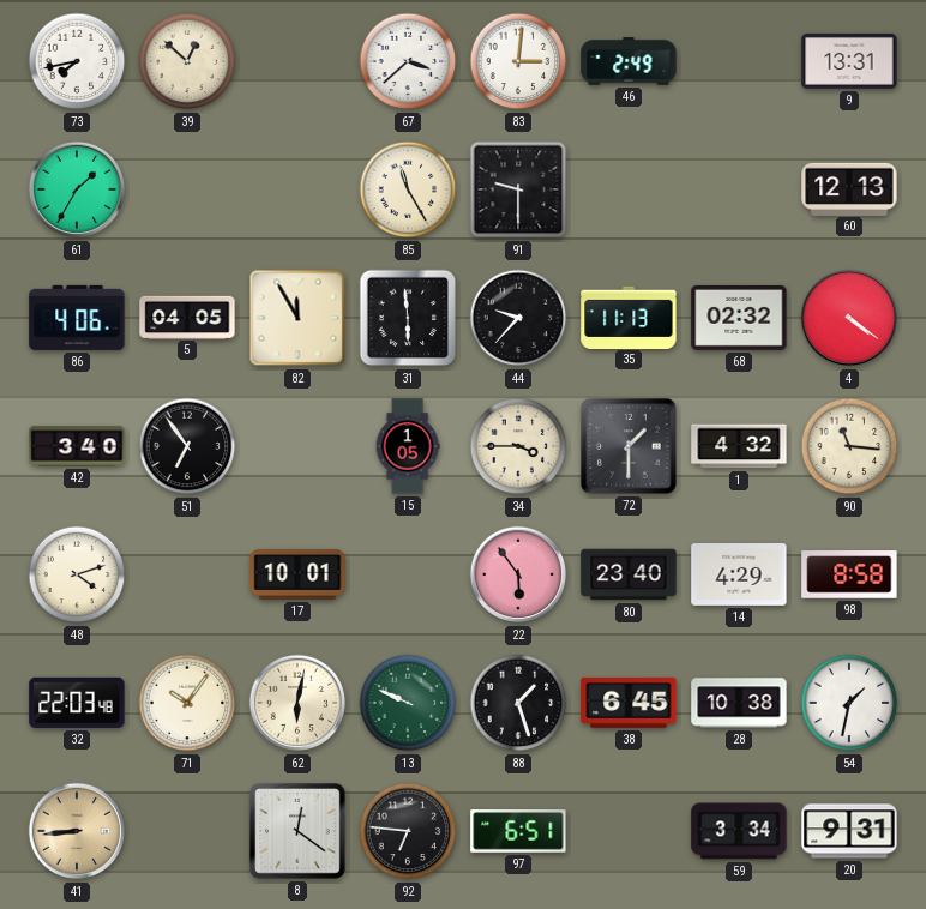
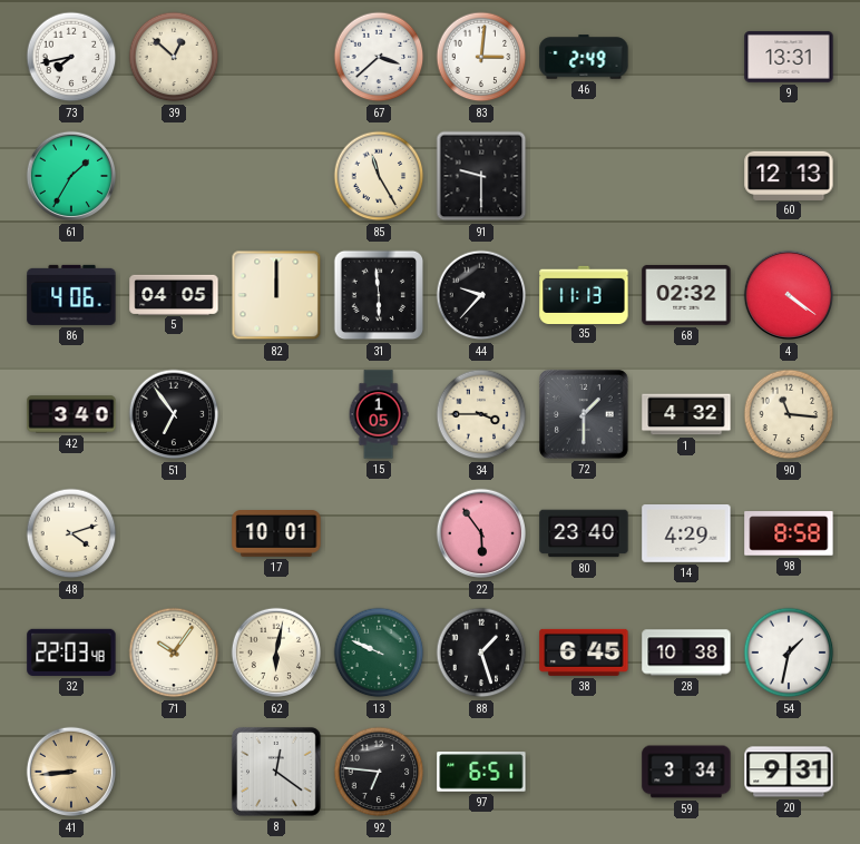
82: 11:55 -> 12:00
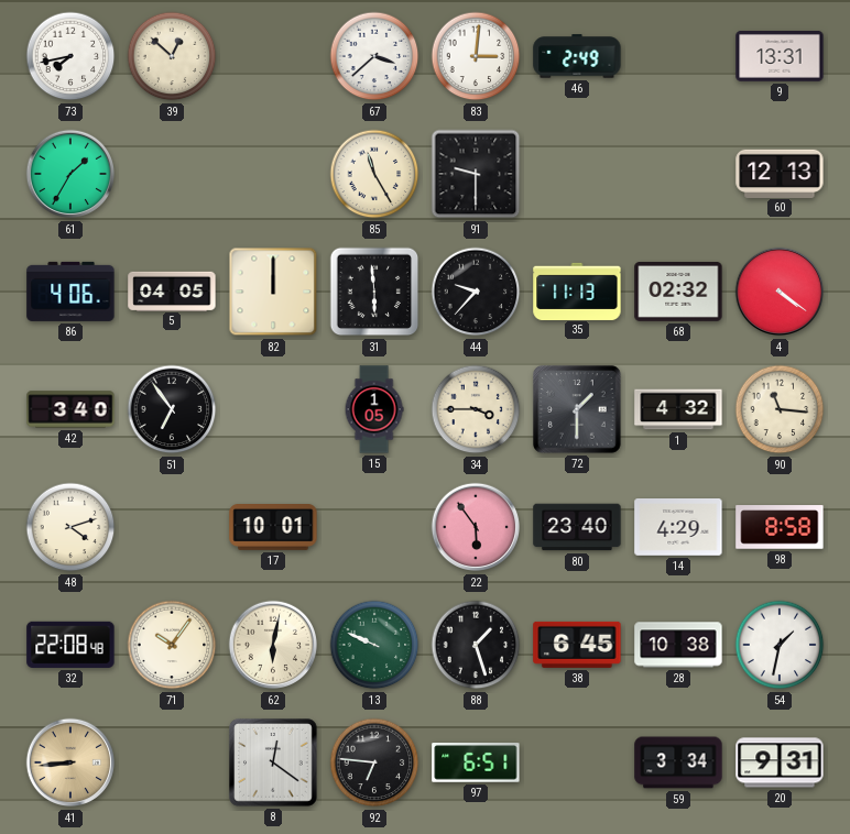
32: 22:03 -> 22:08
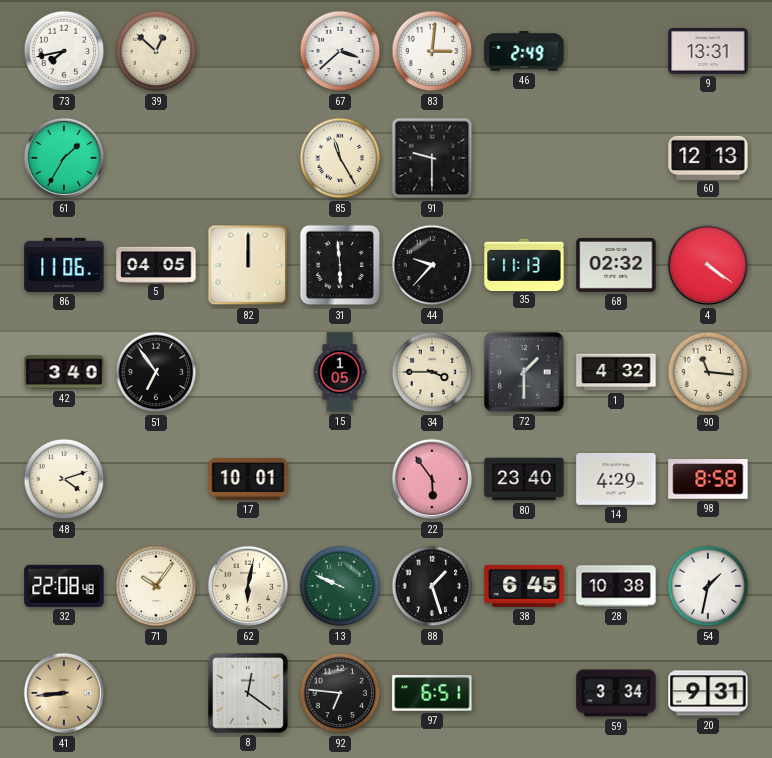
86: 4:06 -> 11:06
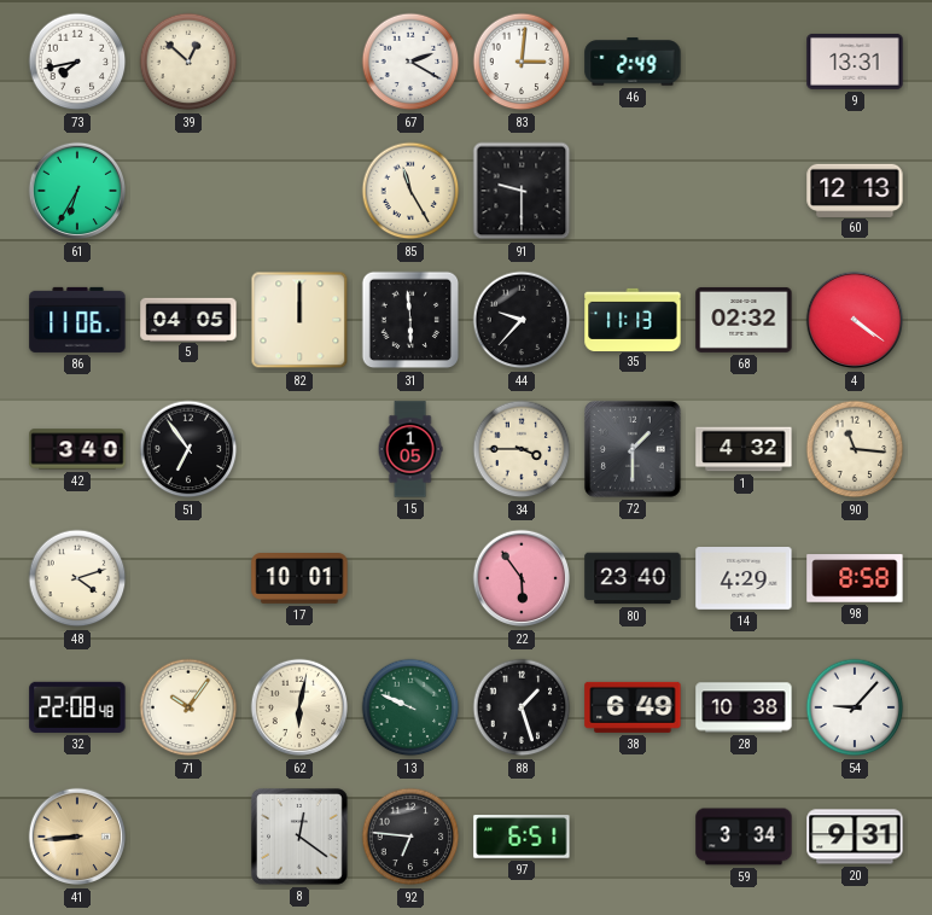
67: 3:38 -> 2:20
61: 1:35 -> 6:35
38: 6:45 -> 6:49
54: 1:32 -> 9:07
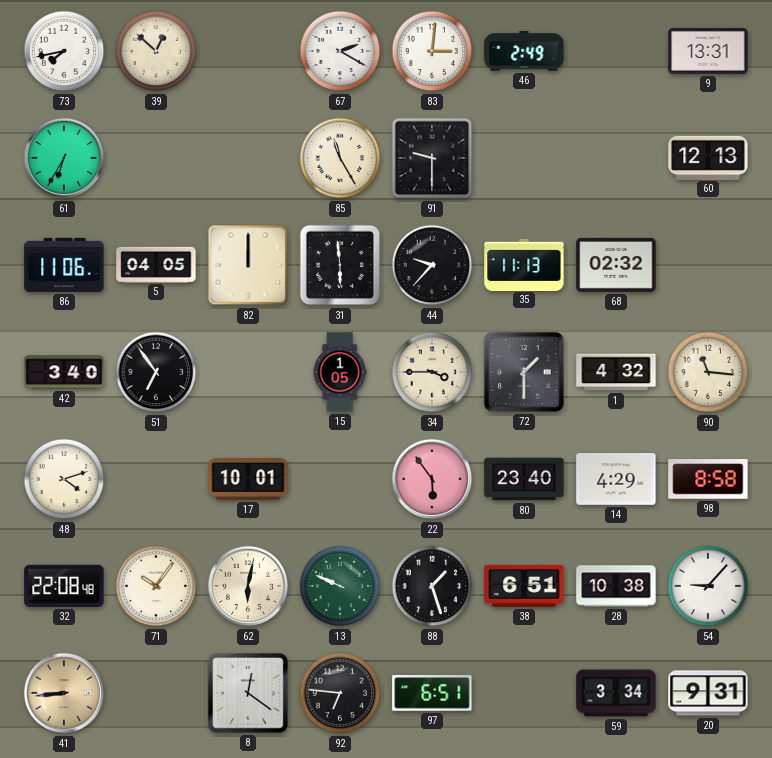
4: 4:21 -> none
38: 6:49 -> 6:51
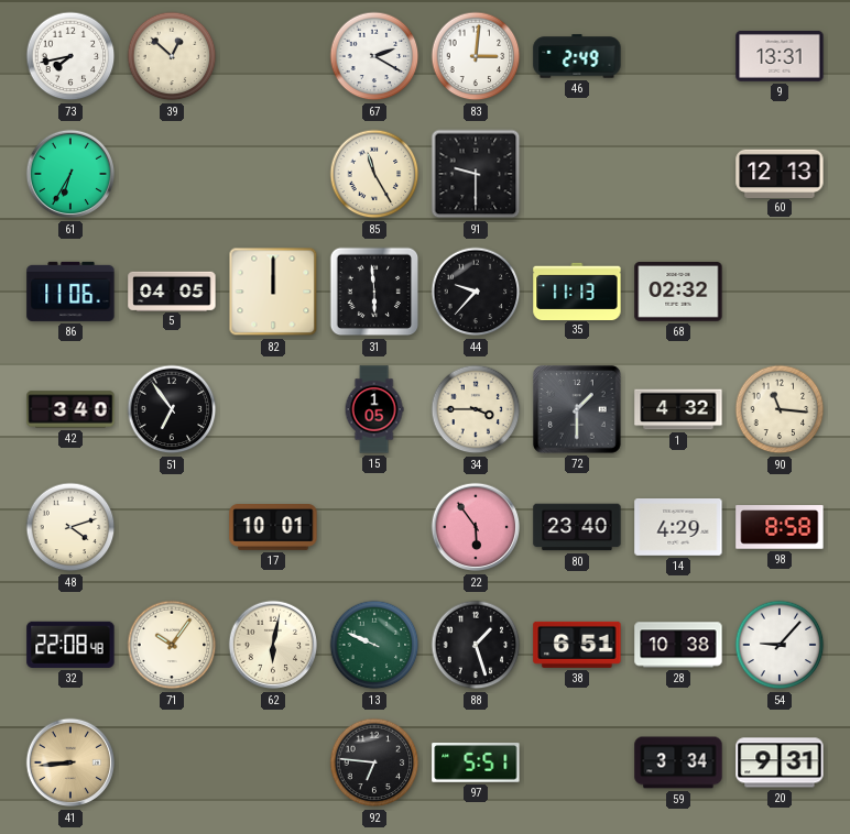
8: 12:21 -> none
97: 6:51 -> 5:51
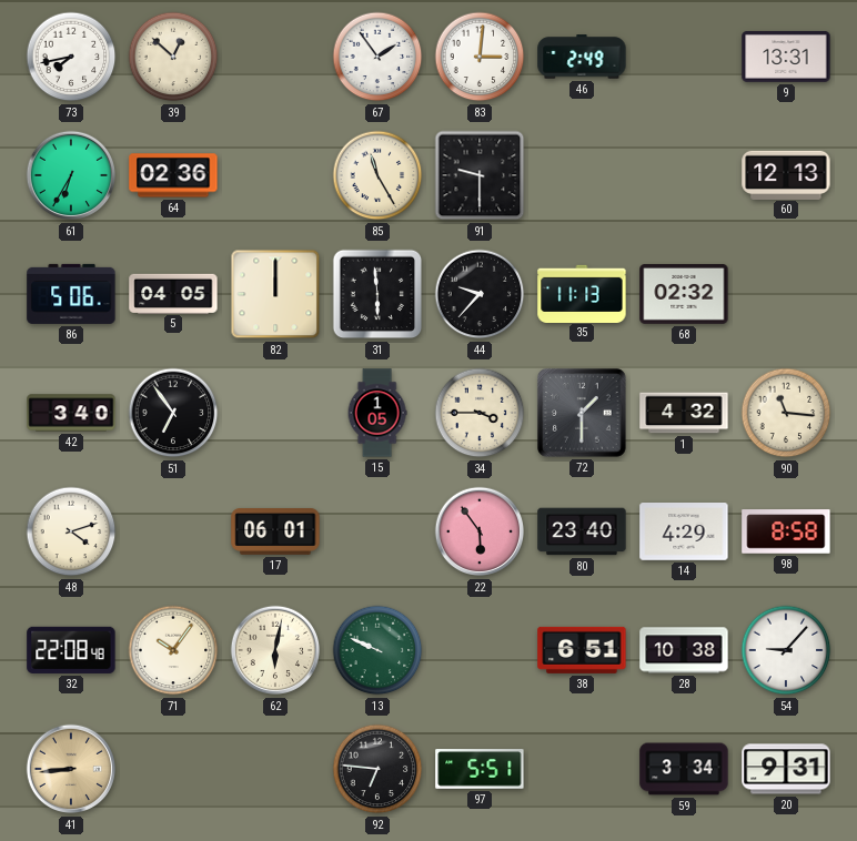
67: 2:20 -> 1:54
64: none -> 02:36
86: 11:06 -> 5:06
17: 10:01 -> 06:01
88: 1:27 -> none
